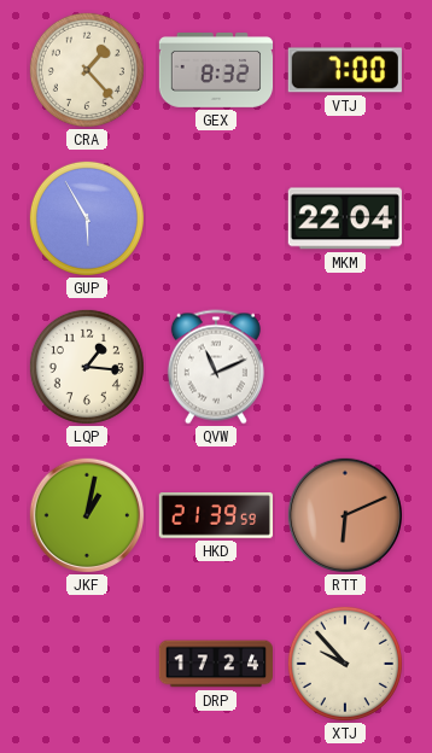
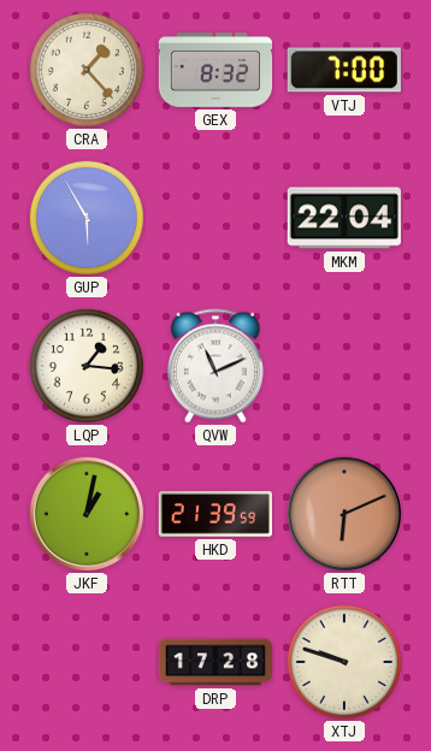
DRP: 17:24 -> 17:28
XTJ: 9:53 -> 9:48
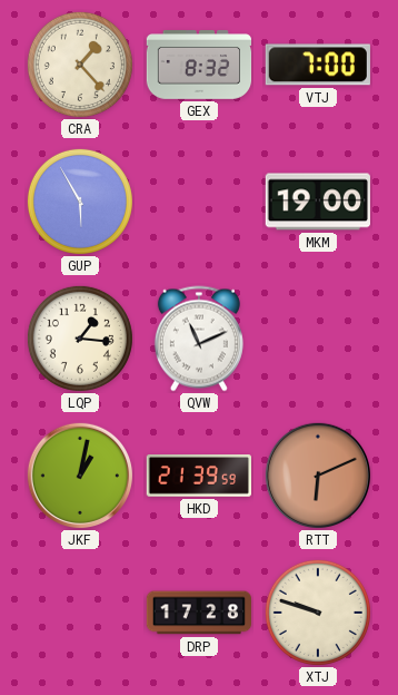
MKM: 22:04 -> 19:00
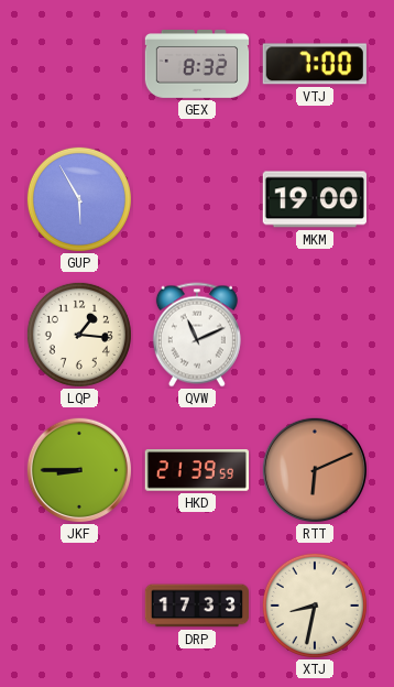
CRA: 1:23 -> none
JKF: 1:02 -> 8:45
DRP: 17:28 -> 17:33
XTJ: 9:48 -> 8:32
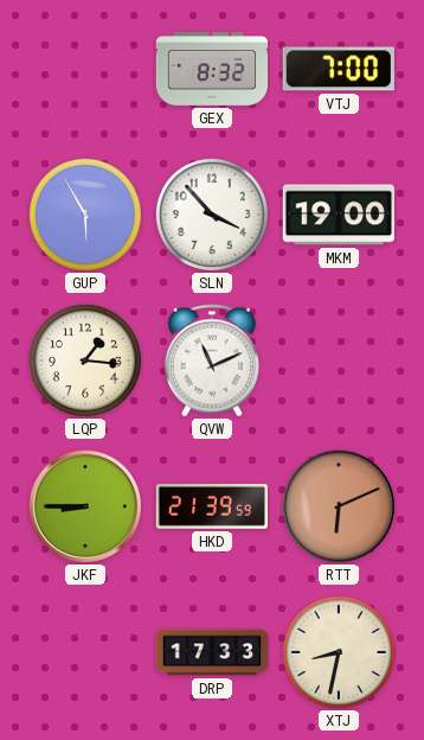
SLN: none -> 3:53
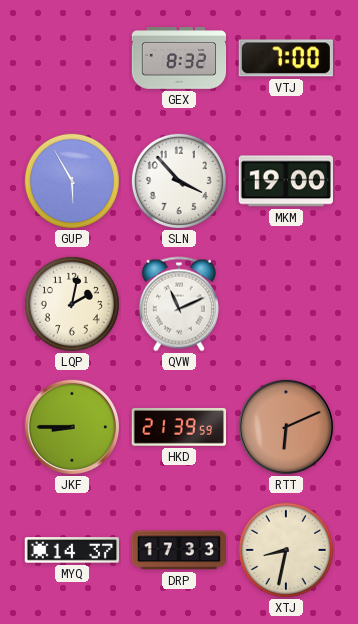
LQP: 1:16 -> 2:02
MYQ: none -> 14:37
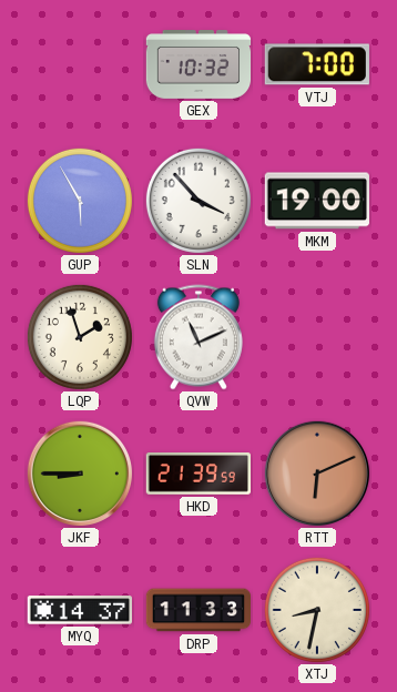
GEX: 8:32 -> 10:32
LQP: 2:02 -> 1:57
DRP: 17:33 -> 11:33
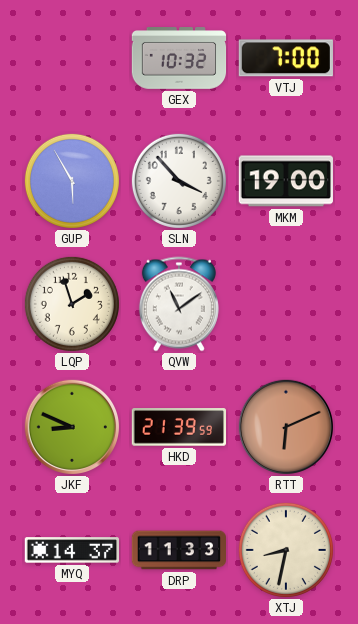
QVW: 11:11 -> 11:09
JKF: 8:45 -> 8:49
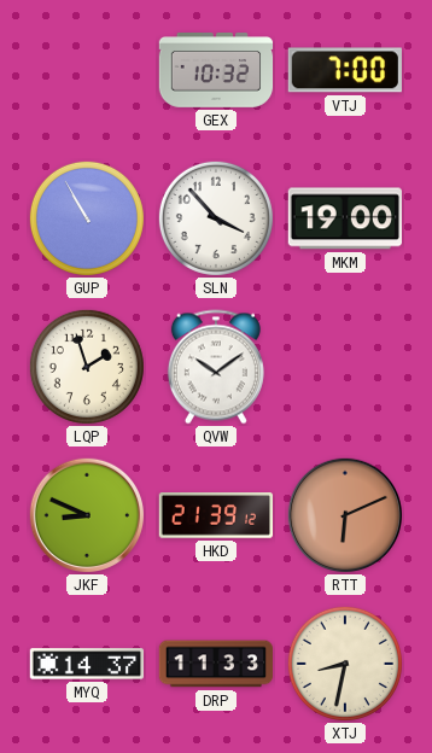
GUP: 5:55 -> 10:55
QVW: 11:09 -> 10:09
HKD: 21:39:59 -> 21:39:12
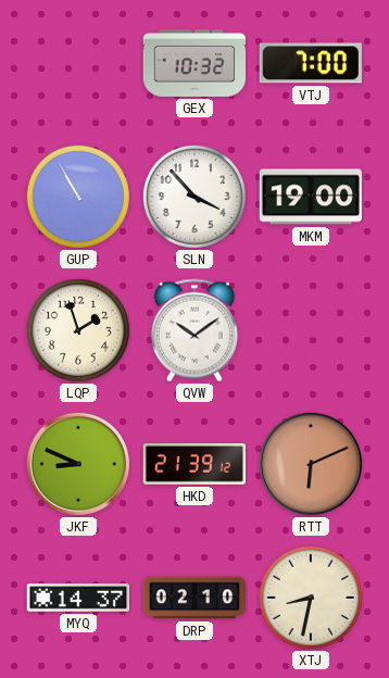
DRP: 11:33 -> 02:10
